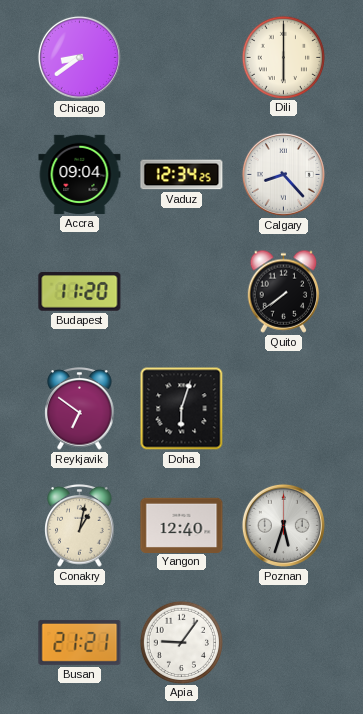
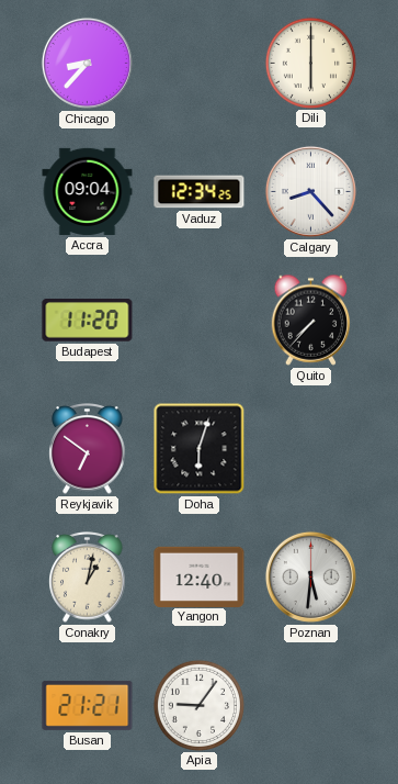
Chicago: 8:39 -> 8:37
Quito: 7:39 -> 7:37
Poznan: 5:33 -> 5:31
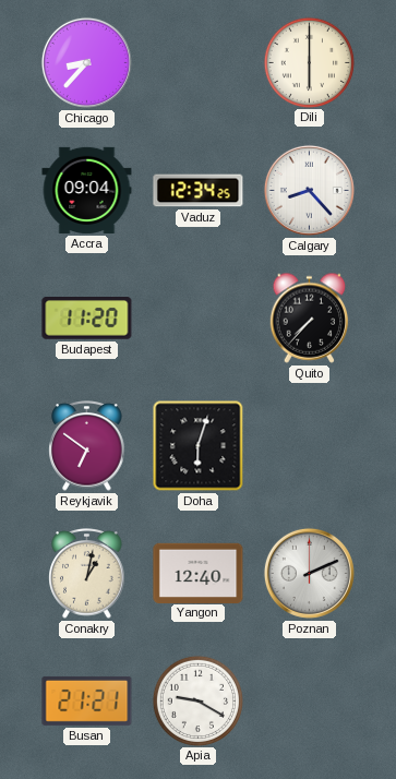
Poznan: 5:31 -> 2:11
Apia: 9:06 -> 9:20
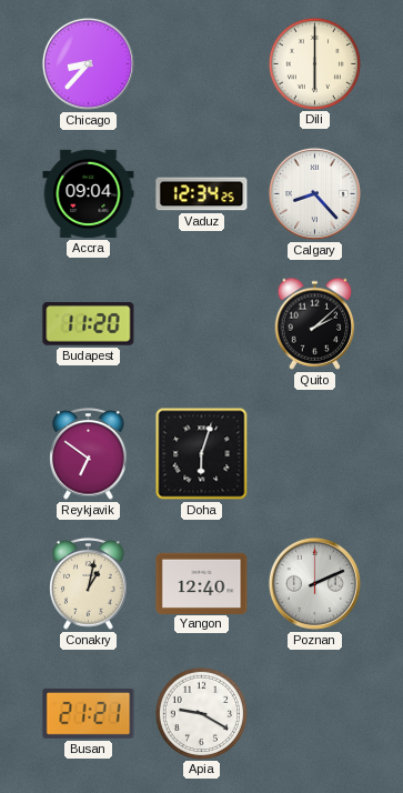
Quito: 7:37 -> 2:08
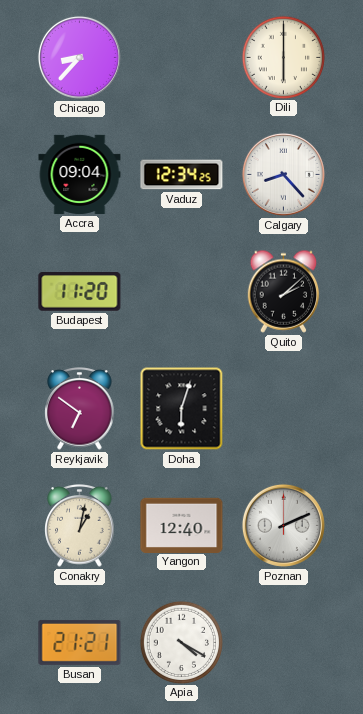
Apia: 9:20 -> 4:20
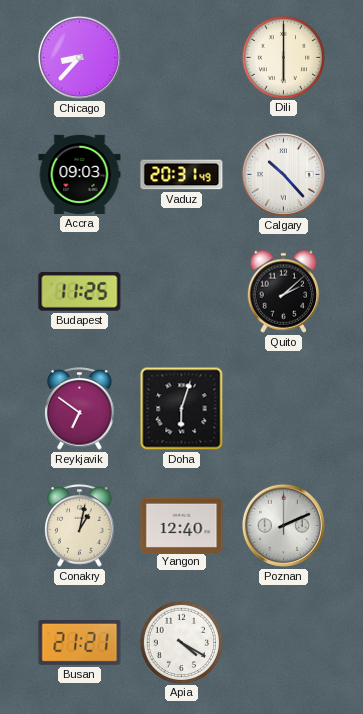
Accra: 09:04 -> 09:03
Vaduz: 12:34 -> 20:31
Calgary: 8:23 -> 10:23
Budapest: 11:20 -> 11:25
